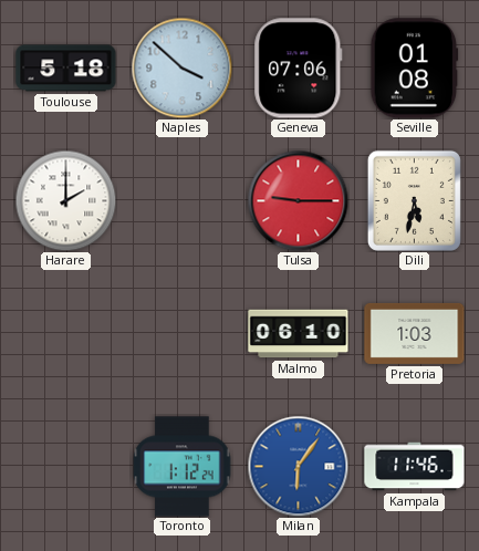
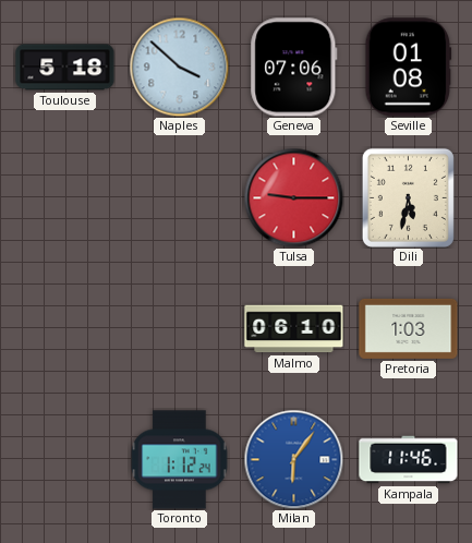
Harare: 2:00 -> none
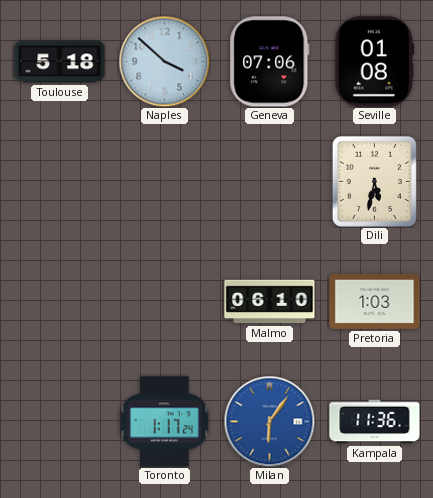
Tulsa: 9:15 -> none
Toronto: 1:12 -> 1:17
Kampala: 11:46 -> 11:36
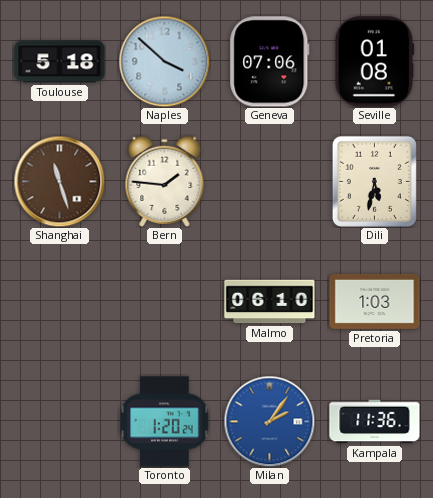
Shanghai: none -> 11:27
Bern: none -> 1:46
Toronto: 1:17 -> 1:20
Milan: 6:06 -> 2:06
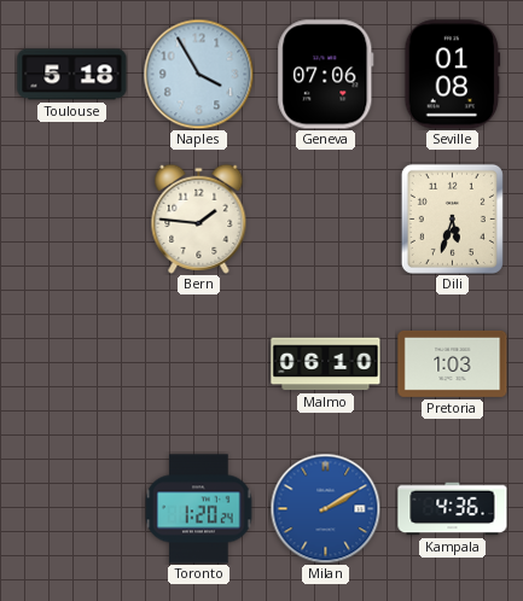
Naples: 3:52 -> 3:55
Shanghai: 11:27 -> none
Dili: 5:32 -> 5:33
Milan: 2:06 -> 2:10
Kampala: 11:36 -> 4:36
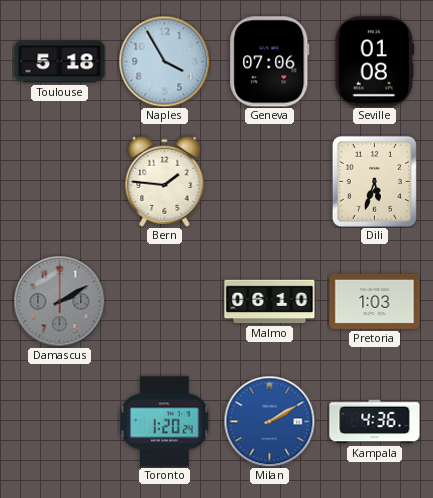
Damascus: none -> 2:10
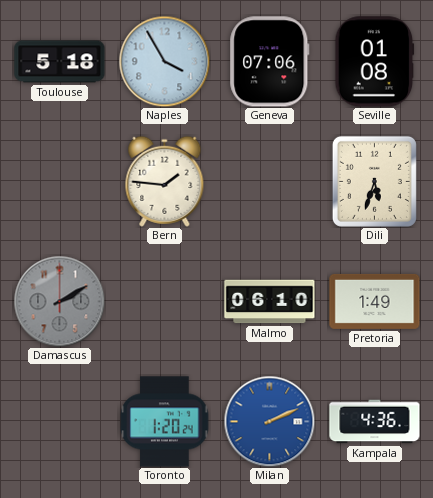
Pretoria: 1:03 -> 1:49
Milan: 2:10 -> 2:11
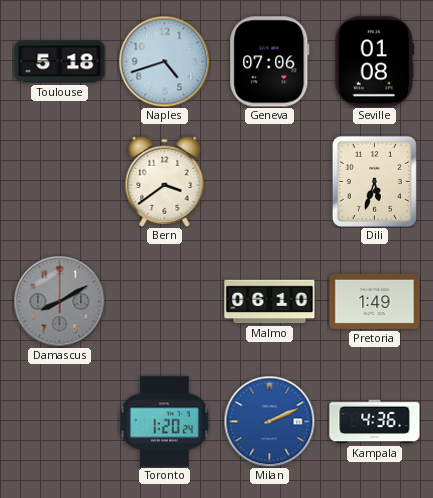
Naples: 3:55 -> 4:42
Bern: 1:46 -> 3:39
Damascus: 2:10 -> 8:10
